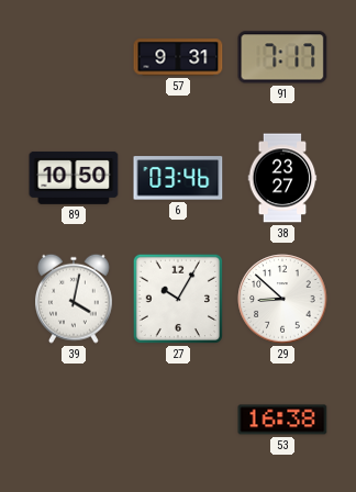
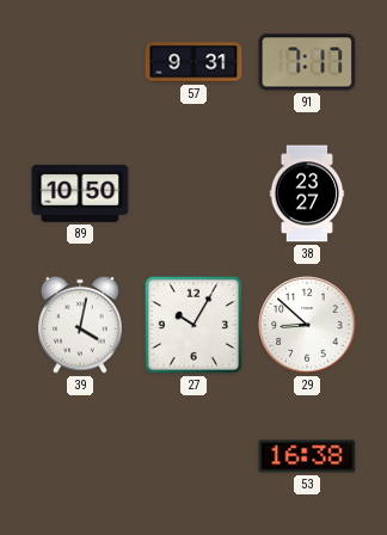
6: 03:46 -> none
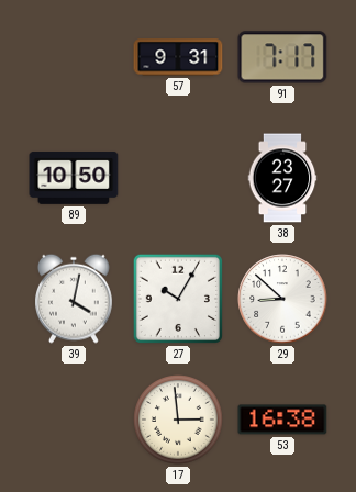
17: none -> 2:59
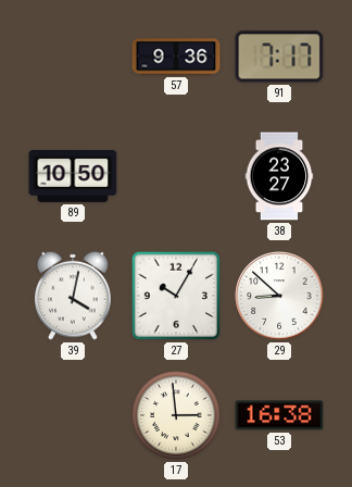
57: 9:31 -> 9:36
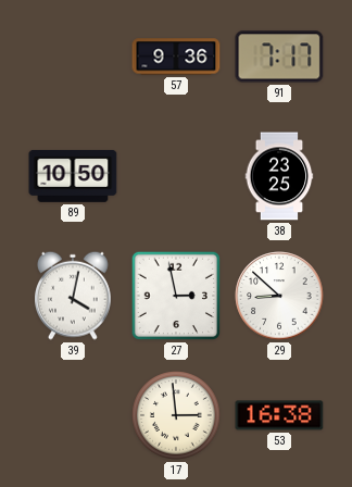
38: 23:27 -> 23:25
27: 10:05 -> 2:58
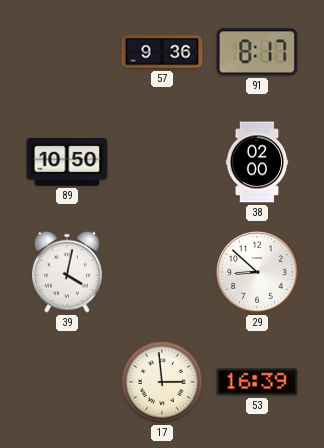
91: 7:17 -> 8:17
38: 23:25 -> 02:00
27: 2:58 -> none
53: 16:38 -> 16:39
